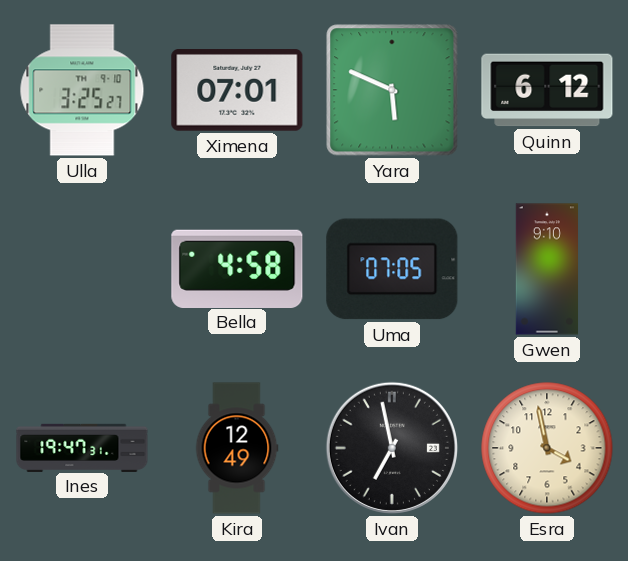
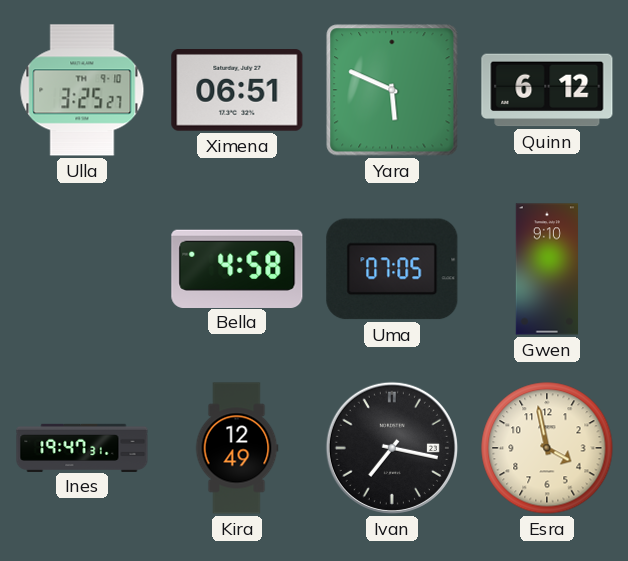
Ximena: 07:01 -> 06:51
Ivan: 6:58 -> 7:17
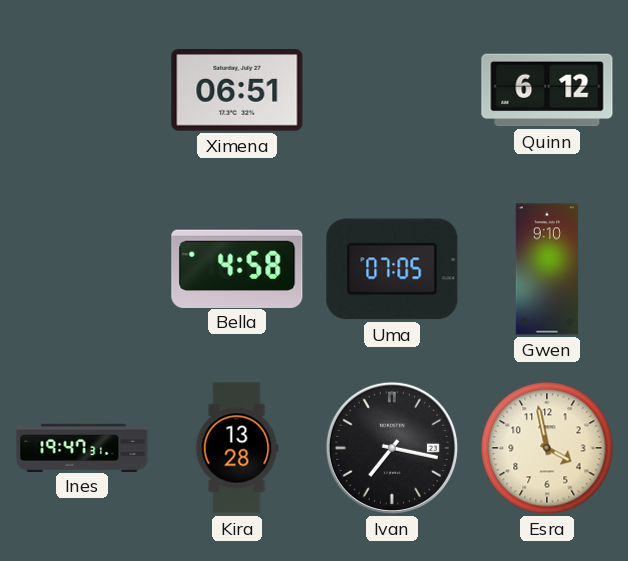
Ulla: 3:25 -> none
Yara: 5:49 -> none
Kira: 12:49 -> 13:28
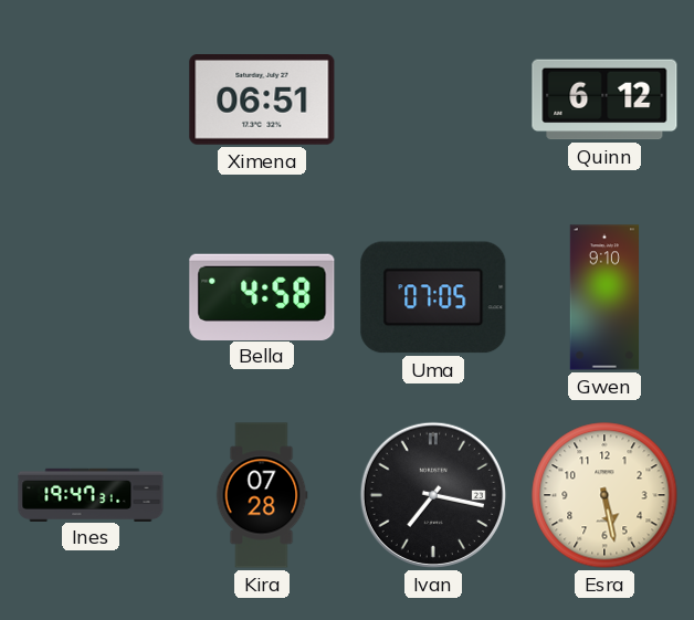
Kira: 13:28 -> 07:28
Esra: 3:58 -> 5:28
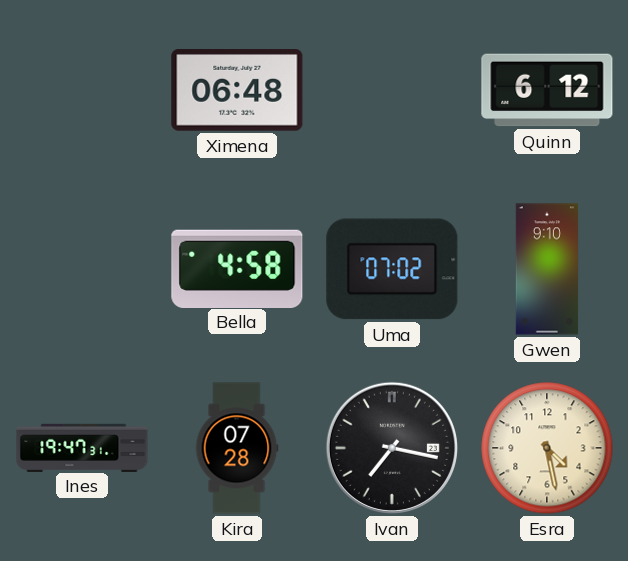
Ximena: 06:51 -> 06:48
Uma: 07:05 -> 07:02
Esra: 5:28 -> 4:28
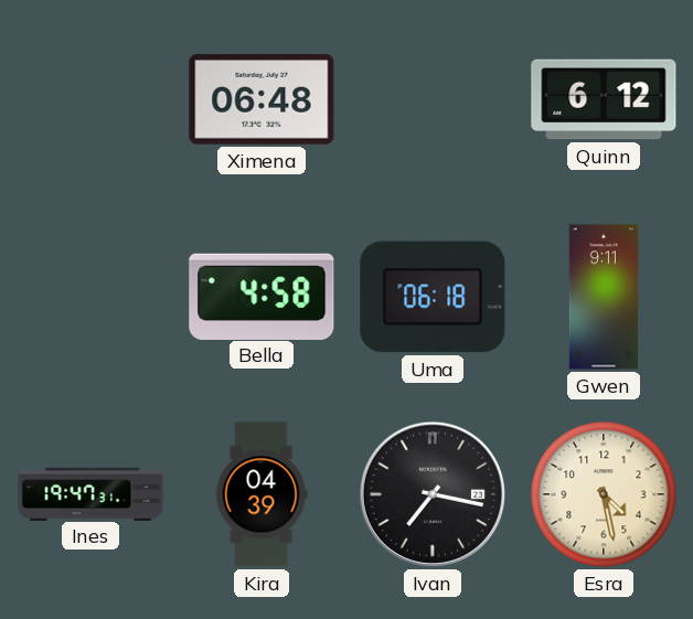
Uma: 07:02 -> 06:18
Gwen: 9:10 -> 9:11
Kira: 07:28 -> 04:39
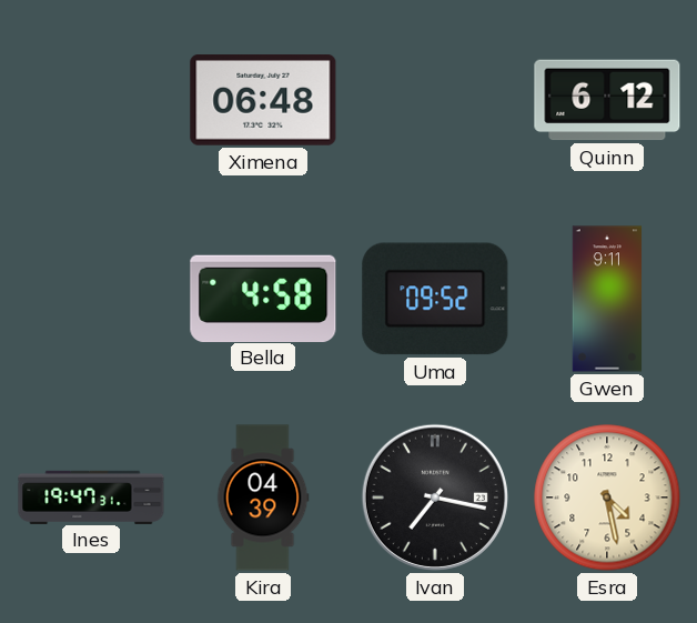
Uma: 06:18 -> 09:52
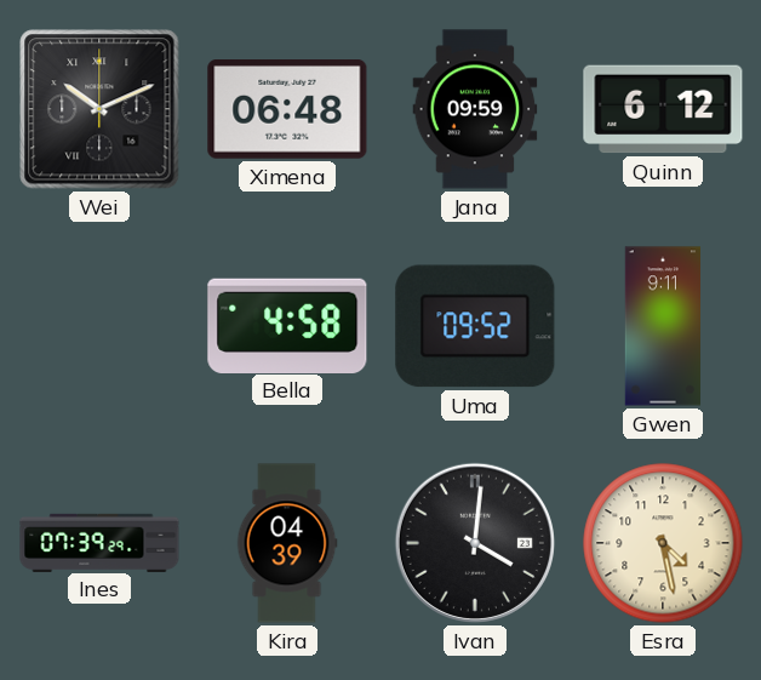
Wei: none -> 10:11
Jana: none -> 09:59
Ines: 19:47 -> 07:39
Ivan: 7:17 -> 4:01
